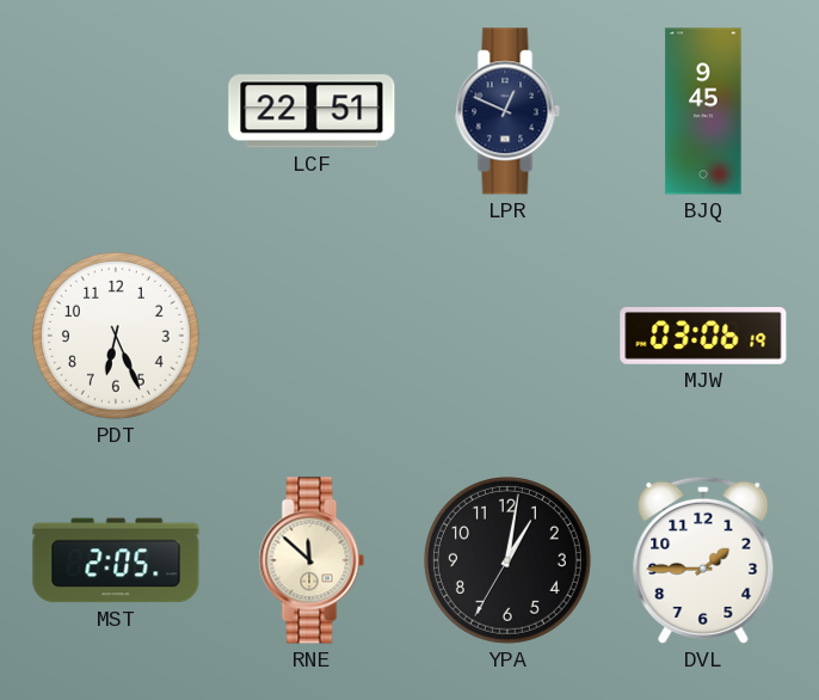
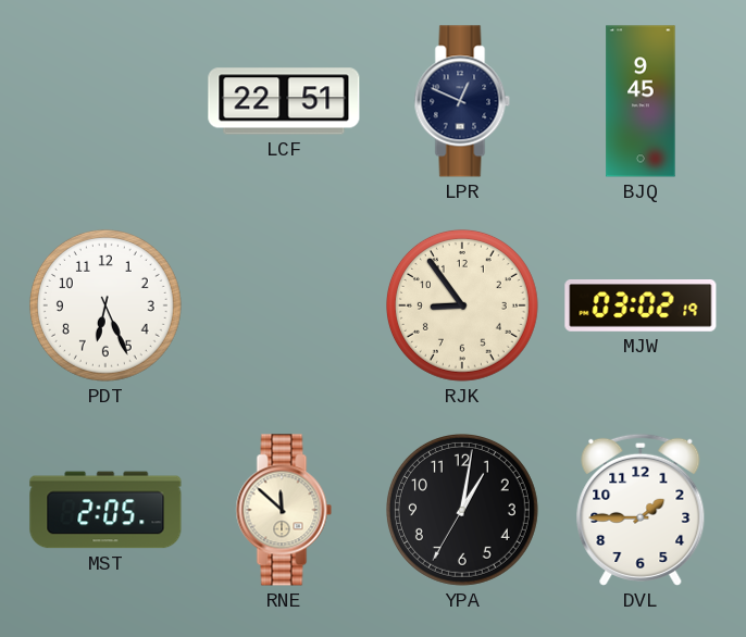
RJK: none -> 8:54
MJW: 03:06 -> 03:02
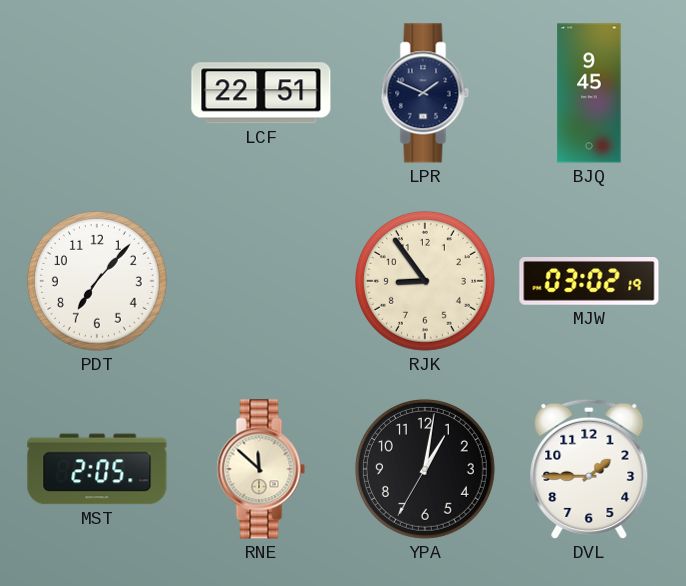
LPR: 12:49 -> 1:49
PDT: 6:26 -> 7:07
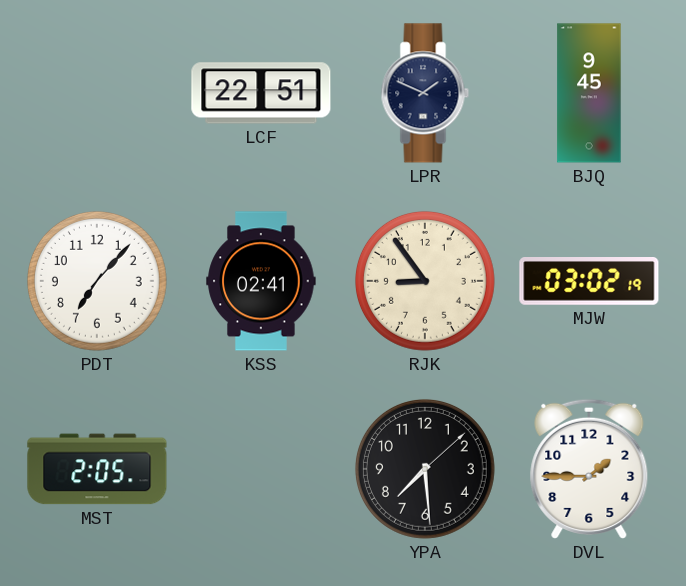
KSS: none -> 02:41
RNE: 11:52 -> none
YPA: 1:01 -> 7:29
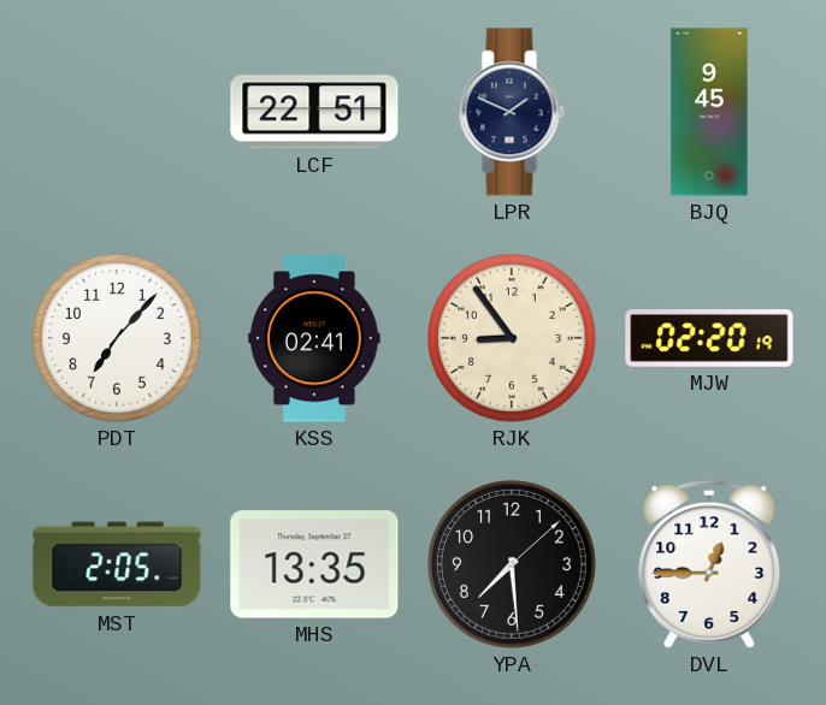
MJW: 03:02 -> 02:20
MHS: none -> 13:35
DVL: 1:45 -> 12:45
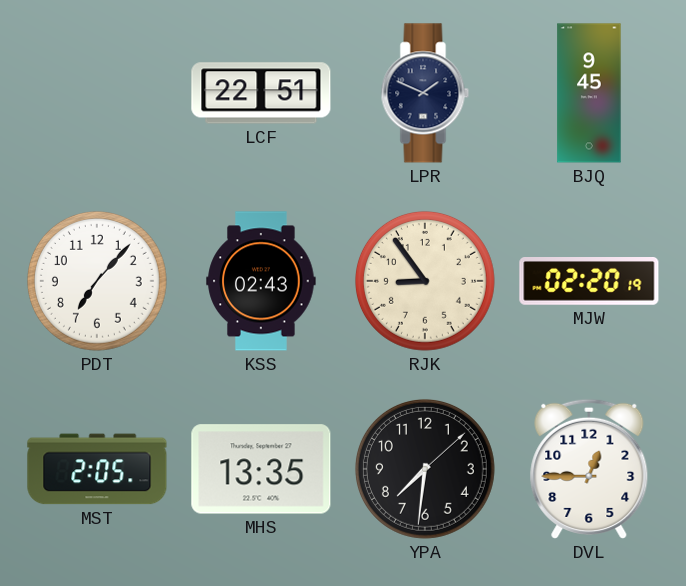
KSS: 02:41 -> 02:43
YPA: 7:29 -> 7:31
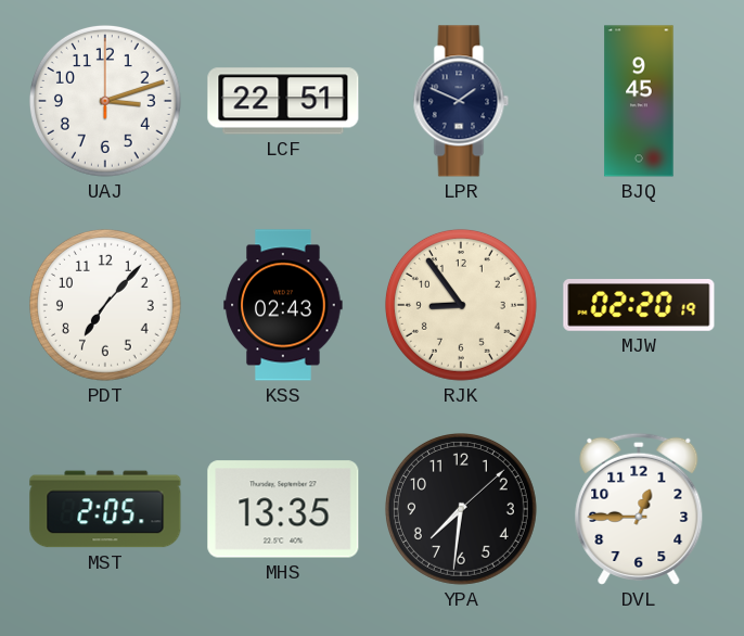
UAJ: none -> 3:12
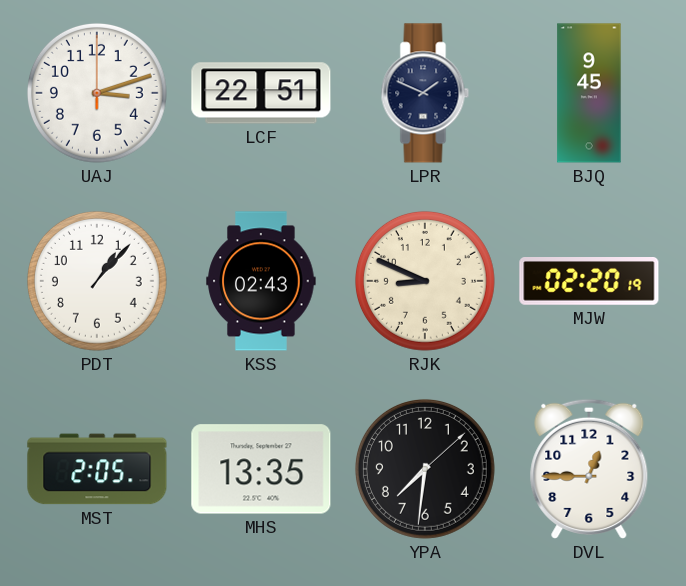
PDT: 7:07 -> 1:07
RJK: 8:54 -> 8:49
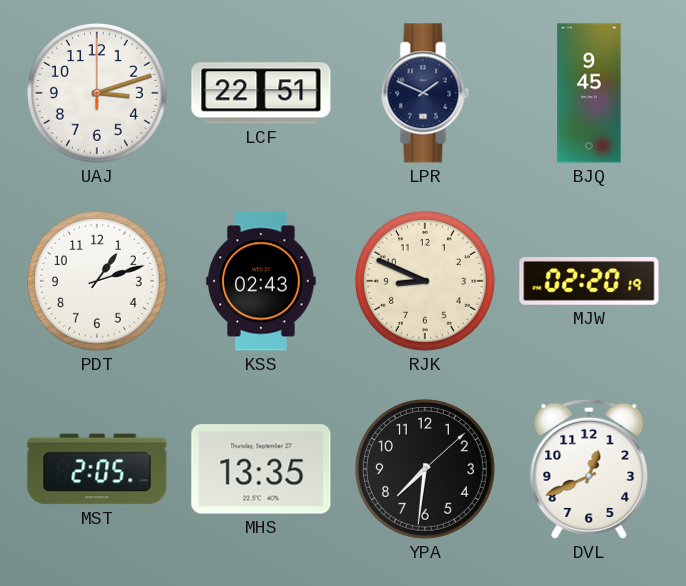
PDT: 1:07 -> 1:12
DVL: 12:45 -> 12:41
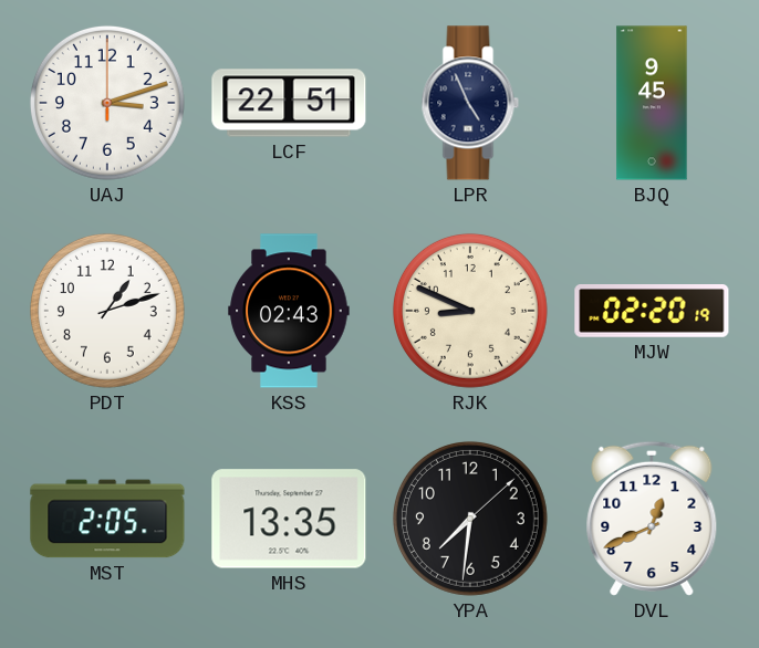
LPR: 1:49 -> 4:56
